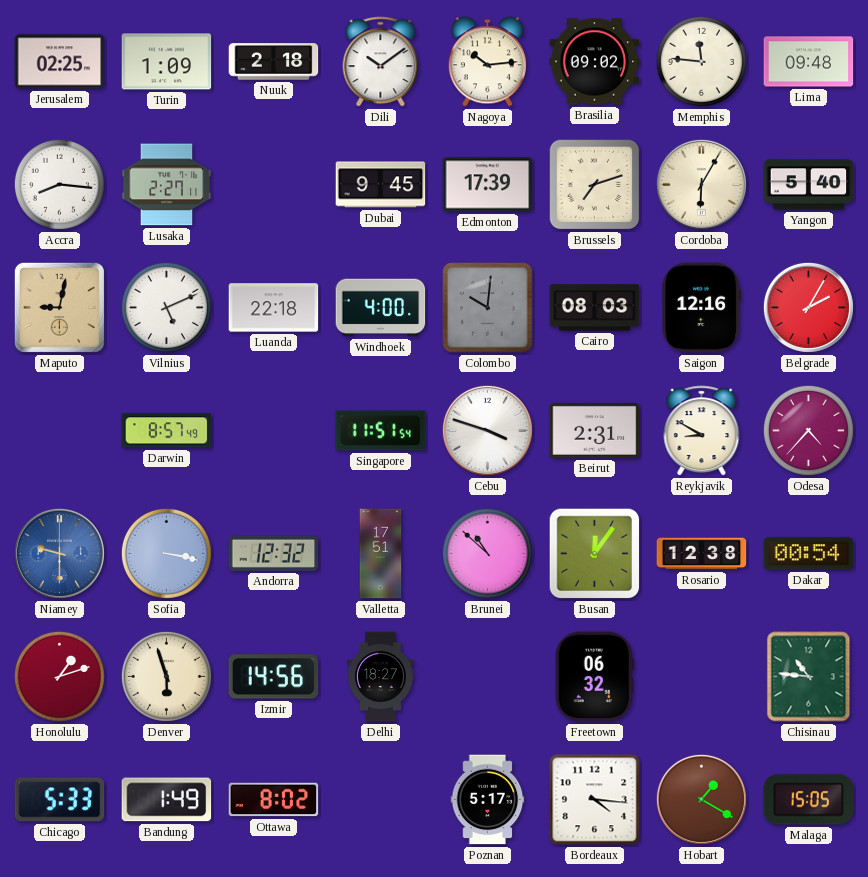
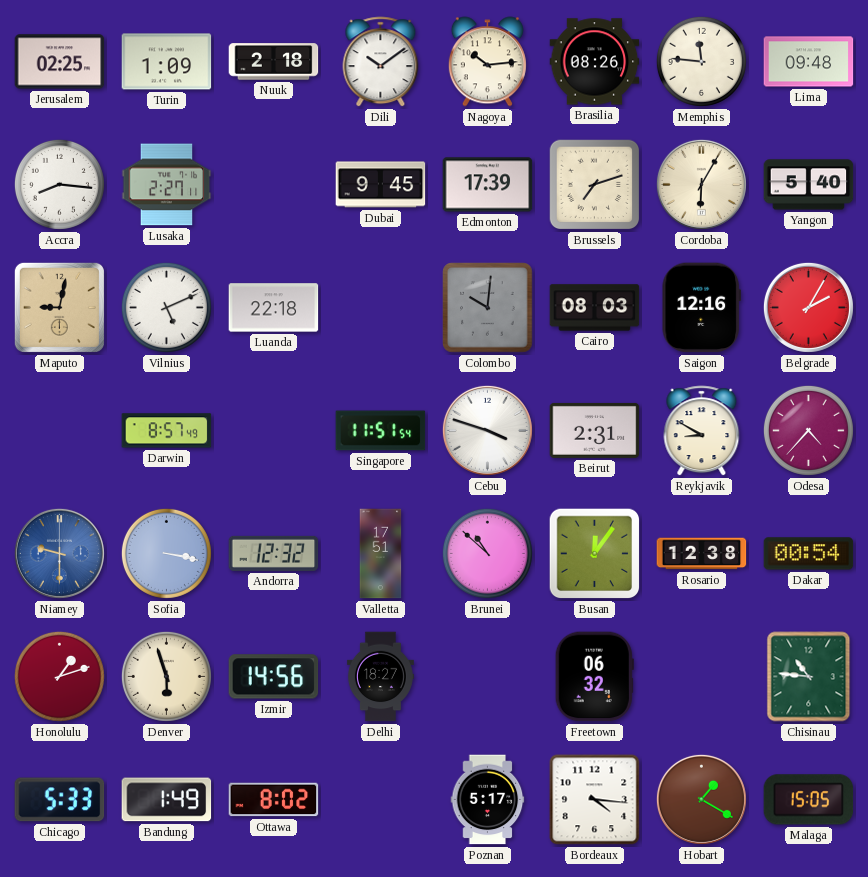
Brasilia: 09:02 -> 08:26
Windhoek: 4:00 -> none
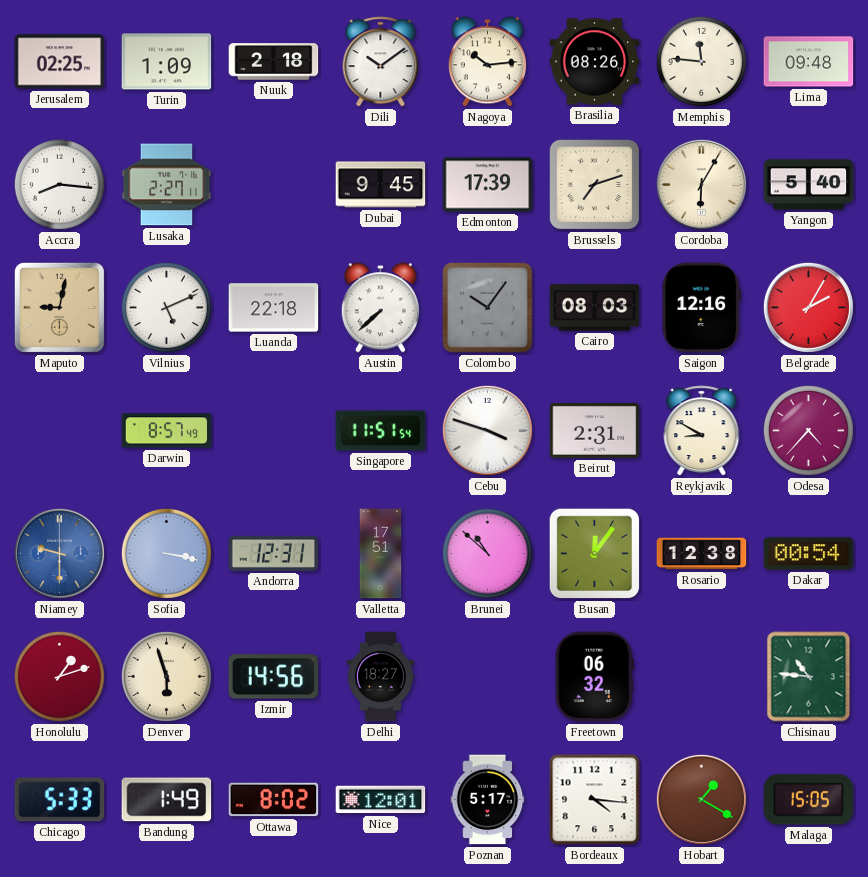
Austin: none -> 7:38
Colombo: 10:01 -> 10:06
Andorra: 12:32 -> 12:31
Nice: none -> 12:01
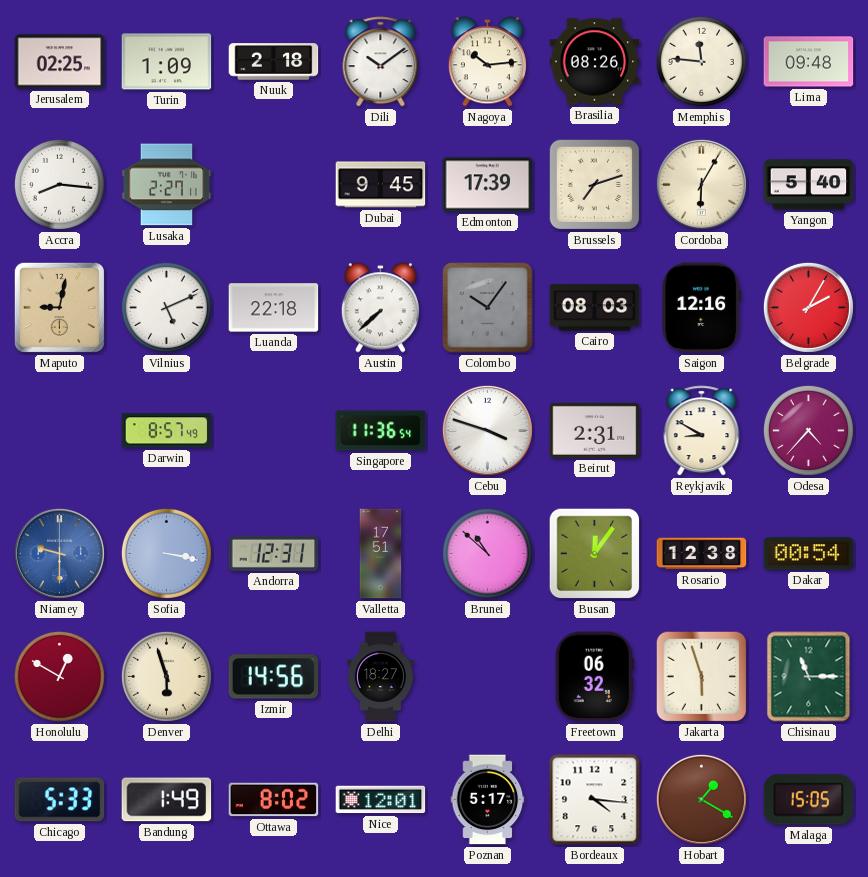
Singapore: 11:51 -> 11:36
Honolulu: 1:12 -> 12:50
Jakarta: none -> 5:57
Chisinau: 10:46 -> 11:15
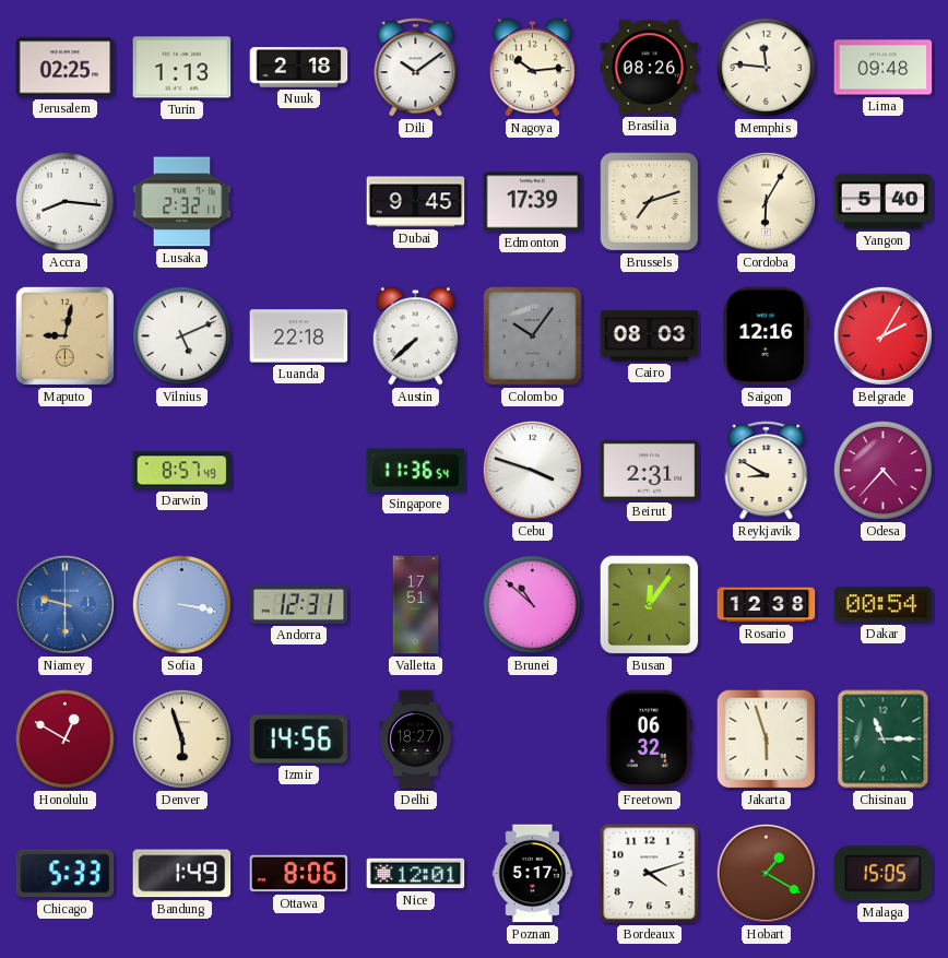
Turin: 1:09 -> 1:13
Lusaka: 2:27 -> 2:32
Ottawa: 8:02 -> 8:06
Bordeaux: 4:16 -> 4:12
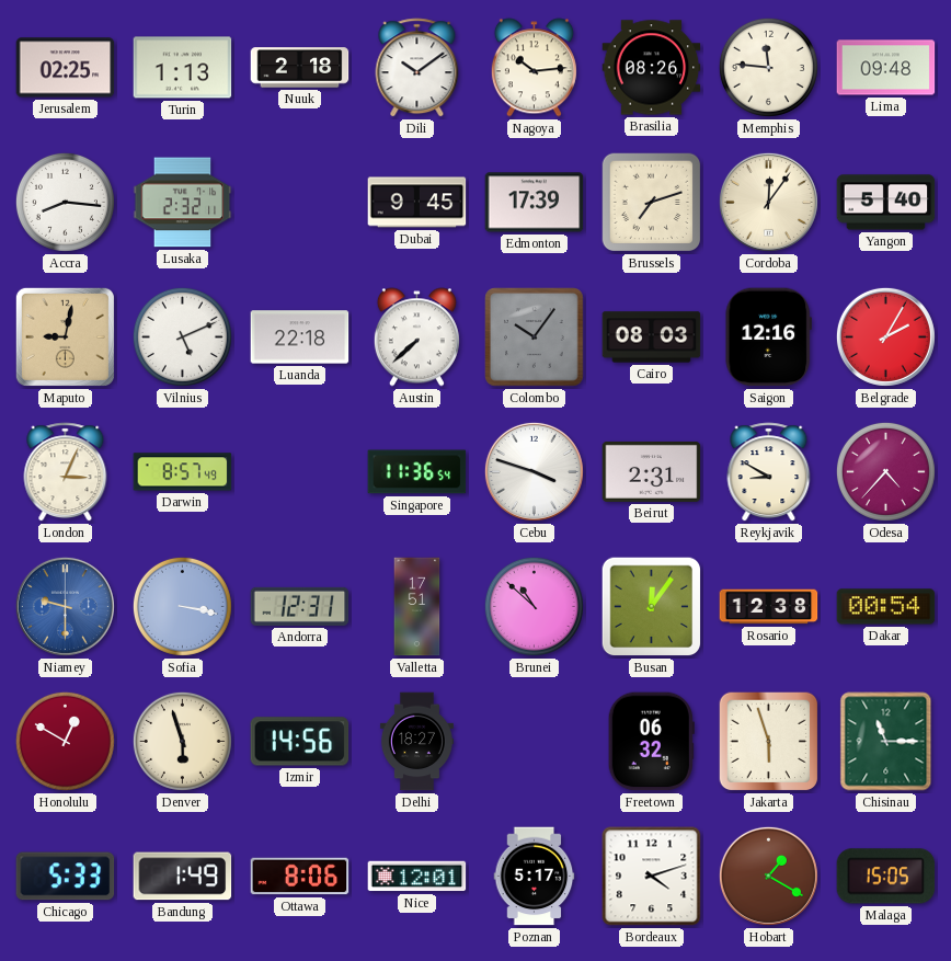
Cordoba: 6:05 -> 12:06
London: none -> 3:04
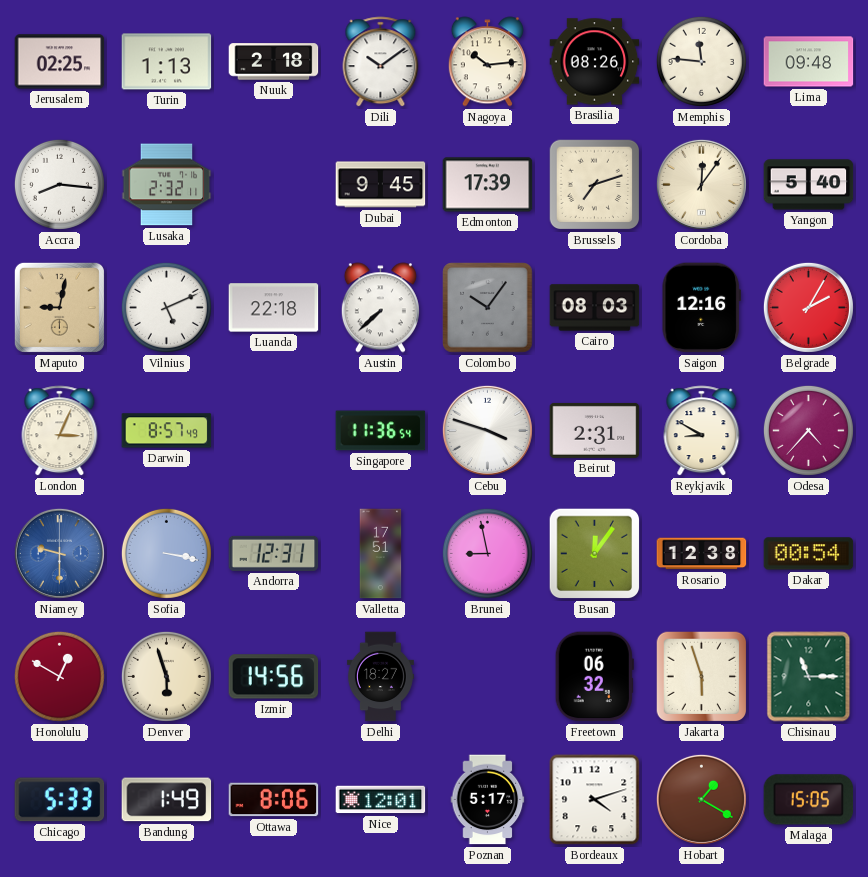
Brunei: 10:52 -> 8:58
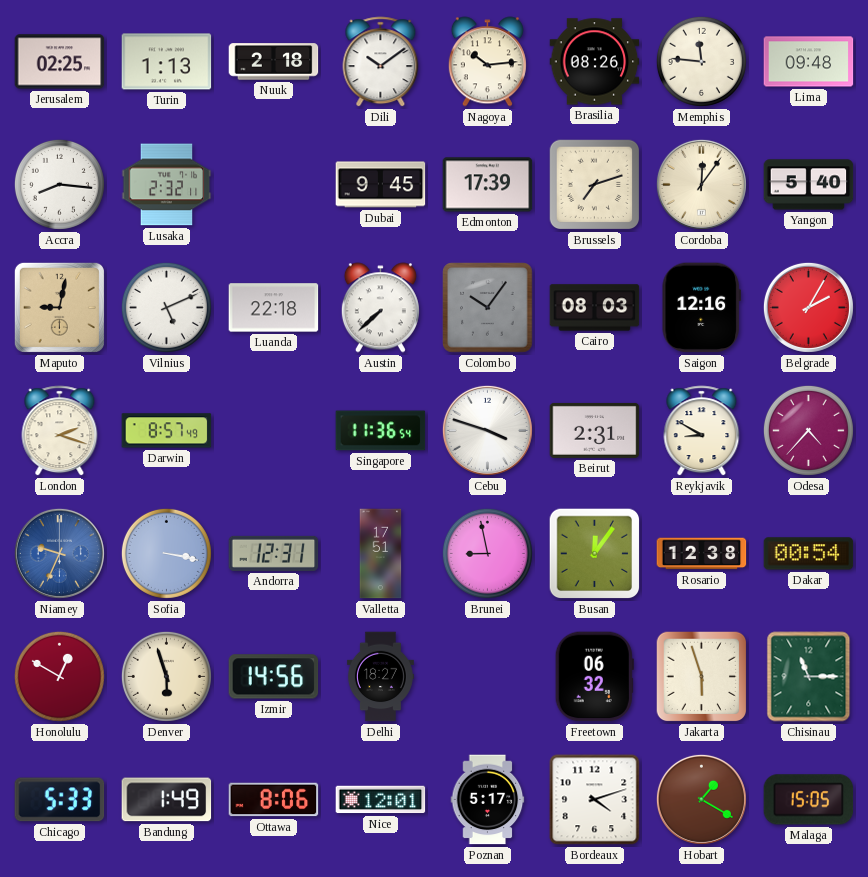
London: 3:04 -> 2:18
Niamey: 9:30 -> 9:34
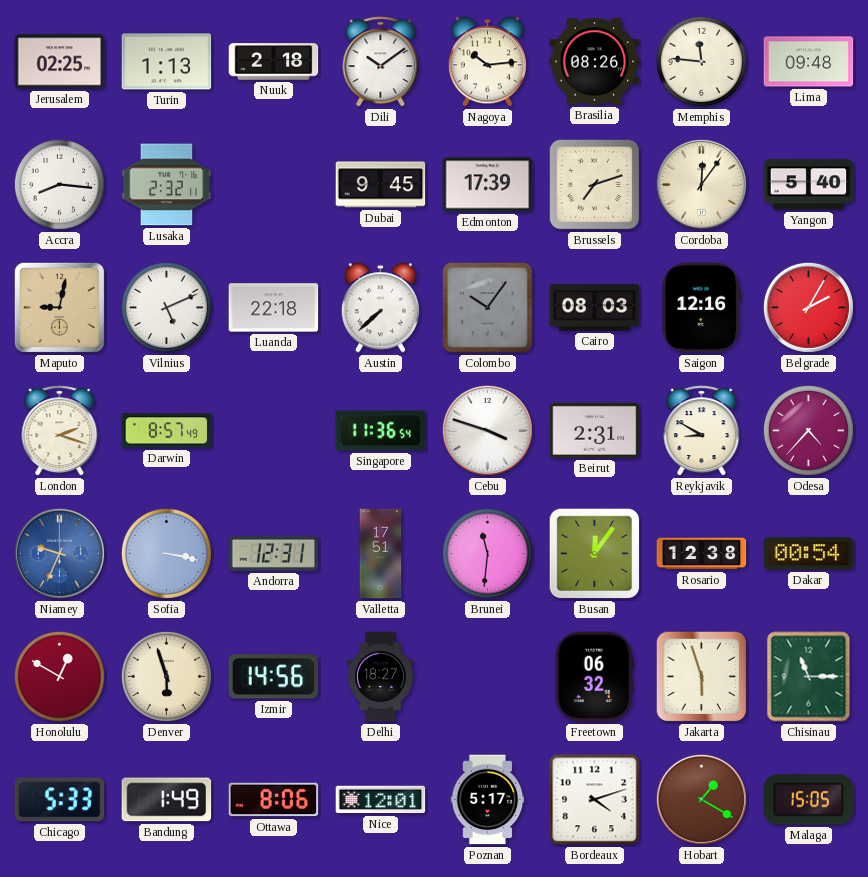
Brunei: 8:58 -> 11:31
